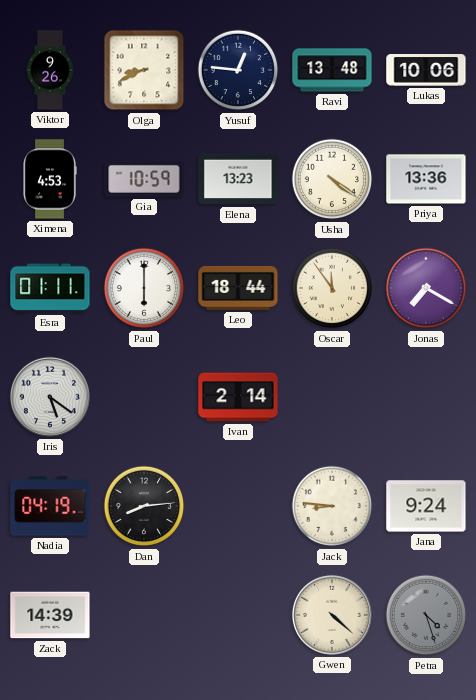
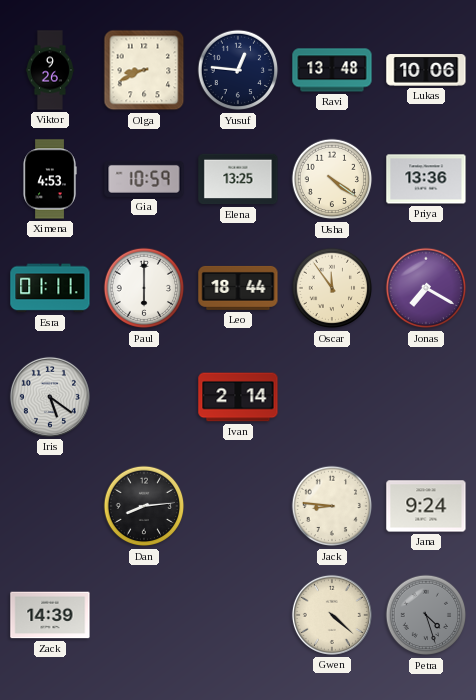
Elena: 13:23 -> 13:25
Nadia: 04:19 -> none
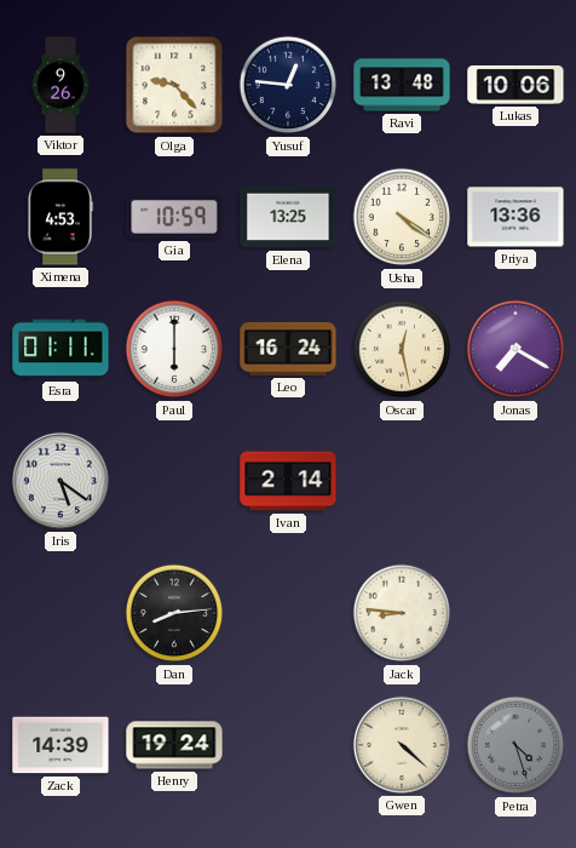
Olga: 8:41 -> 9:23
Leo: 18:44 -> 16:24
Oscar: 11:54 -> 12:28
Jana: 9:24 -> none
Henry: none -> 19:24
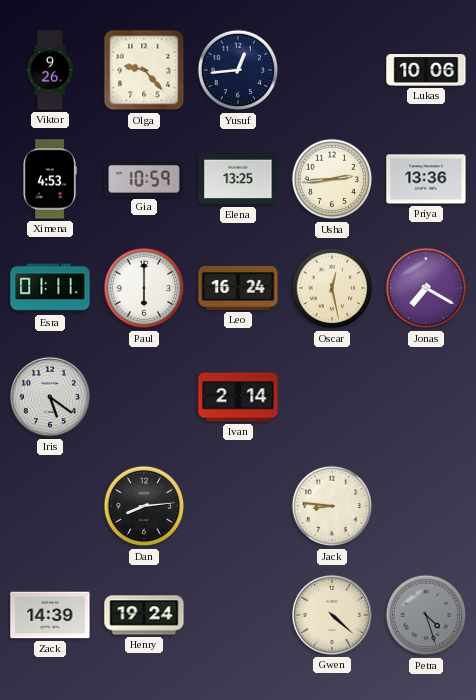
Yusuf: 12:46 -> 12:44
Ravi: 13:48 -> none
Usha: 4:21 -> 2:44
